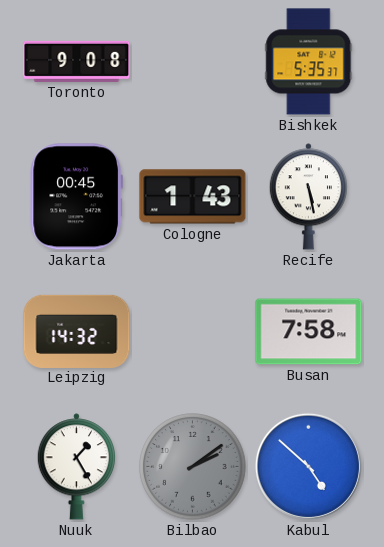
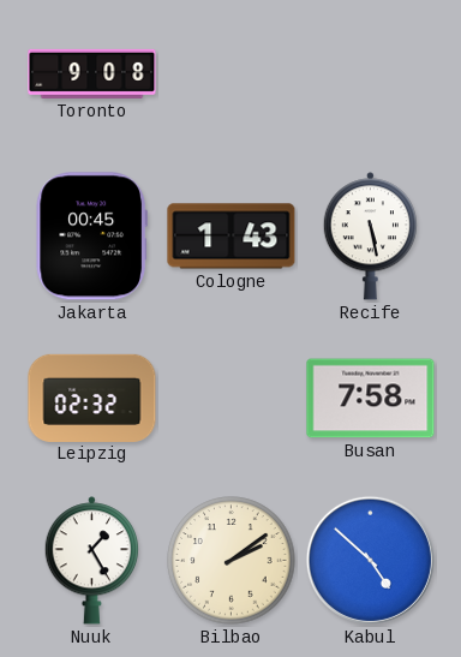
Bishkek: 5:35 -> none
Leipzig: 14:32 -> 02:32
Bilbao dial: grey -> cream
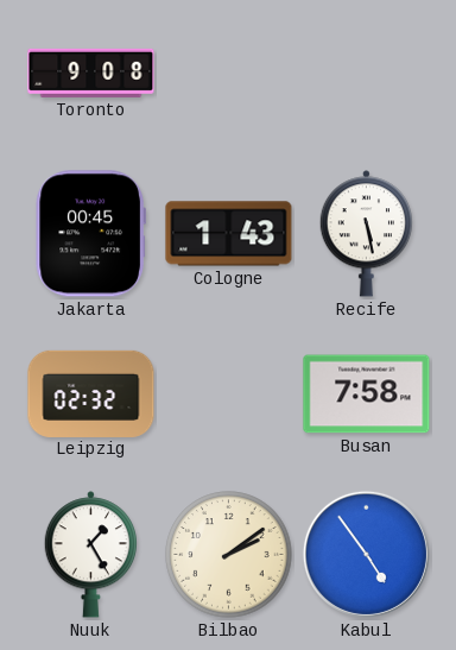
Kabul: 4:52 -> 4:54
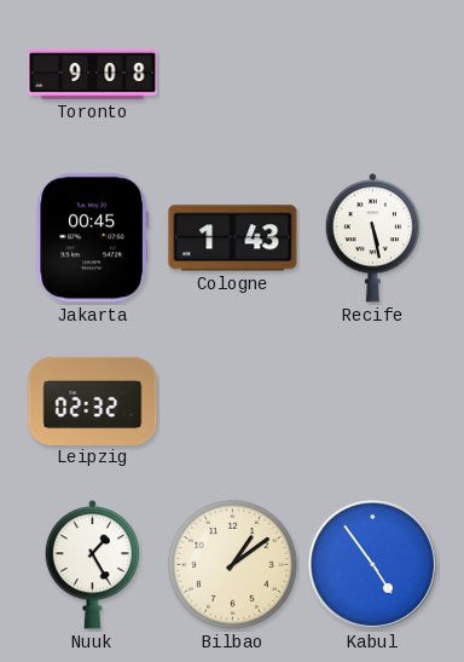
Busan: 7:58 -> none
Bilbao: 2:09 -> 1:09
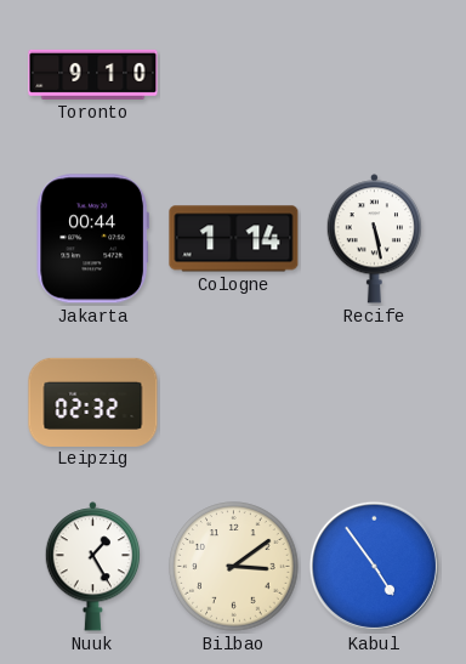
Toronto: 9:08 -> 9:10
Jakarta: 00:45 -> 00:44
Cologne: 1:43 -> 1:14
Bilbao: 1:09 -> 3:09
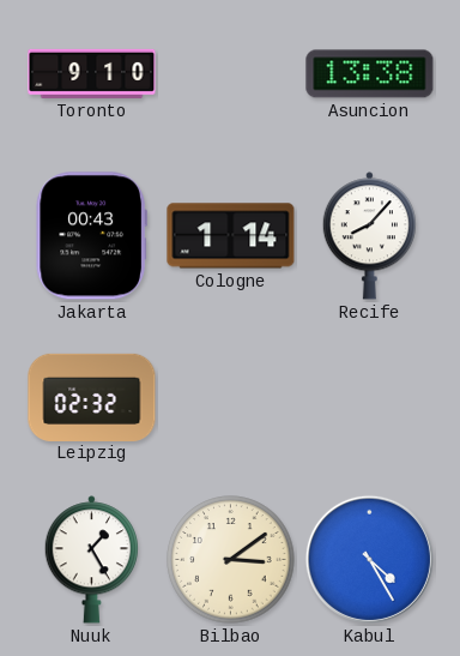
Asuncion: none -> 13:38
Jakarta: 00:44 -> 00:43
Recife: 5:28 -> 8:07
Kabul: 4:54 -> 4:25
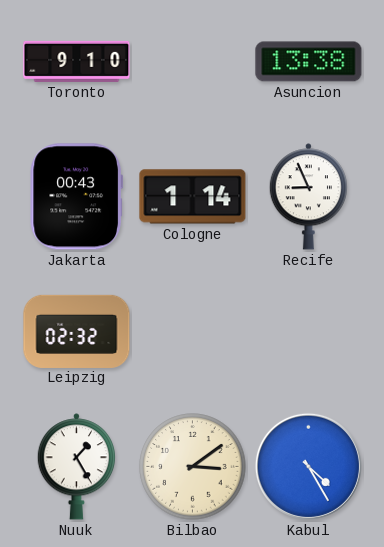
Recife: 8:07 -> 8:56
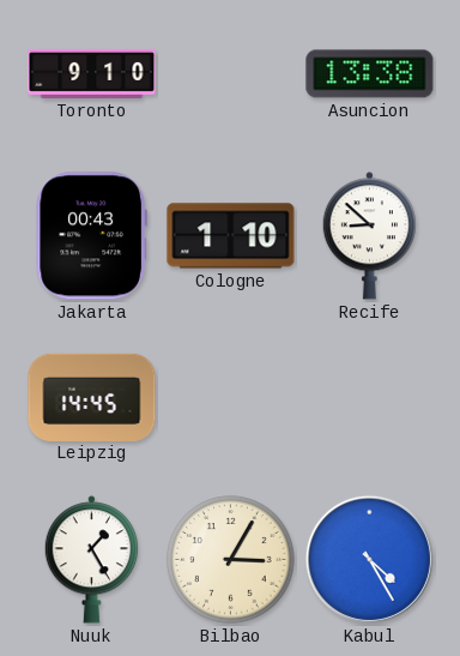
Cologne: 1:14 -> 1:10
Recife: 8:56 -> 8:52
Leipzig: 02:32 -> 14:45
Bilbao: 3:09 -> 3:05
